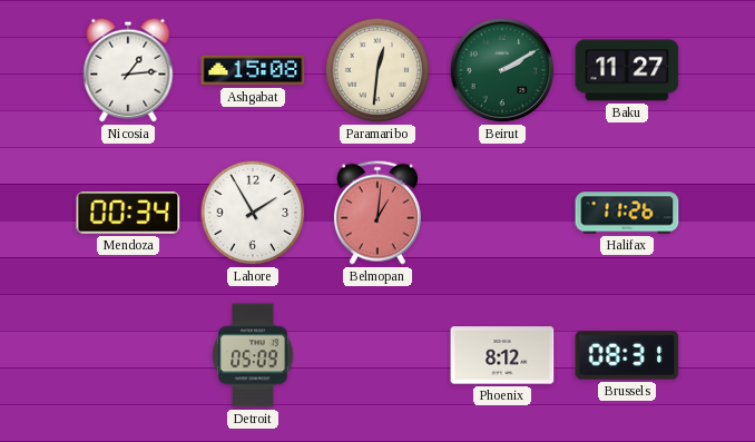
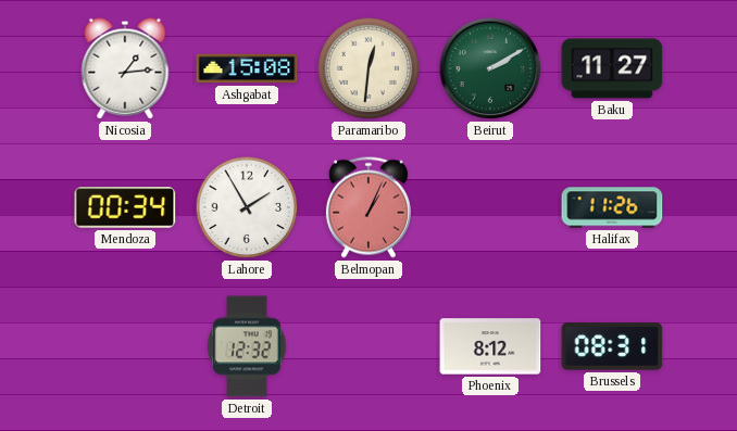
Belmopan: 1:01 -> 1:04
Detroit: 05:09 -> 12:32
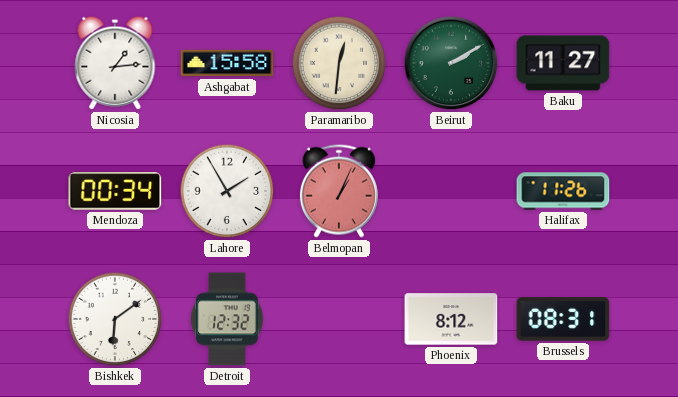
Ashgabat: 15:08 -> 15:58
Bishkek: none -> 6:09
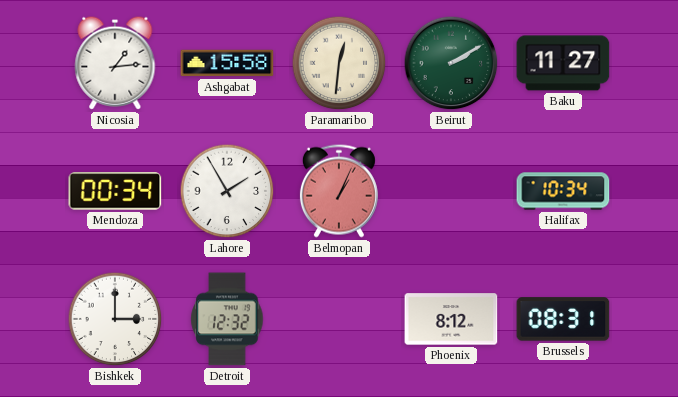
Halifax: 11:26 -> 10:34
Bishkek: 6:09 -> 3:00
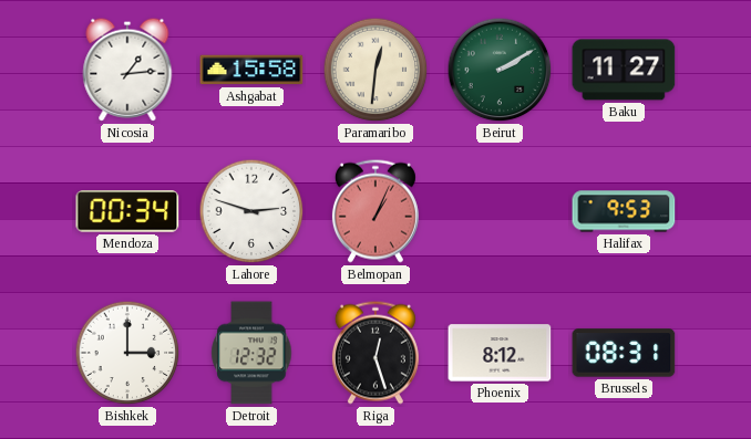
Lahore: 1:55 -> 2:48
Halifax: 10:34 -> 9:53
Riga: none -> 12:27
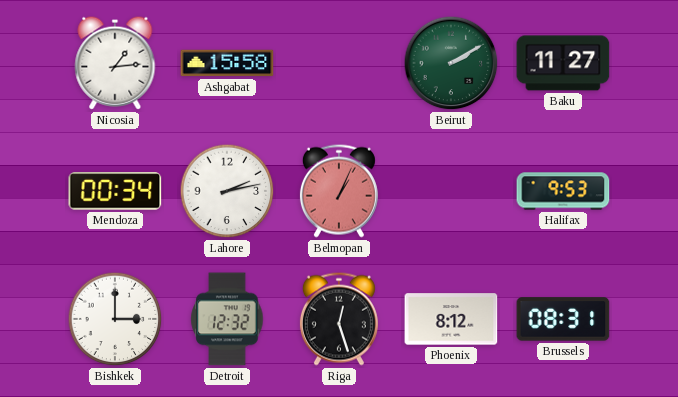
Paramaribo: 12:31 -> none
Lahore: 2:48 -> 2:13
